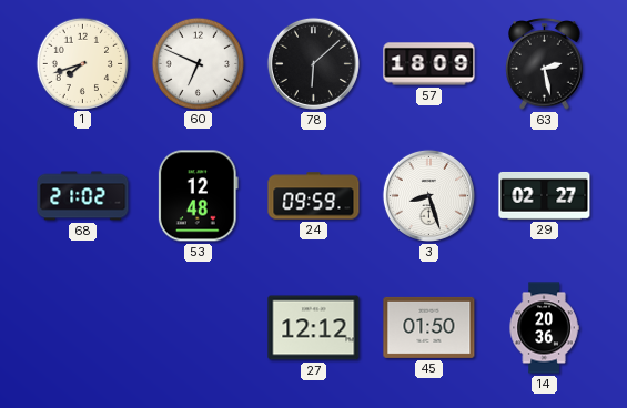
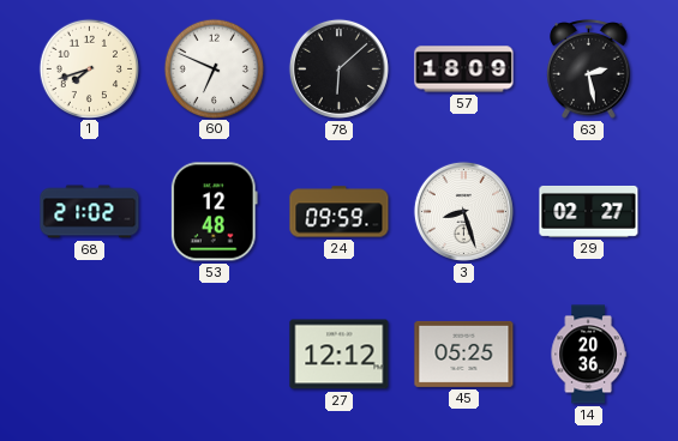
45: 01:50 -> 05:25
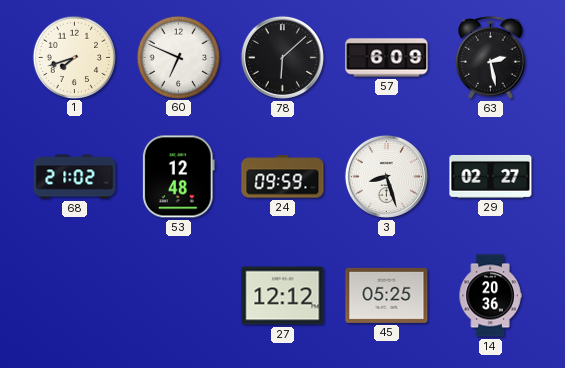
57: 18:09 -> 6:09
